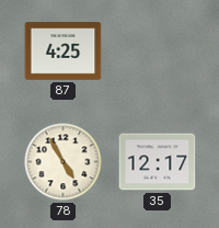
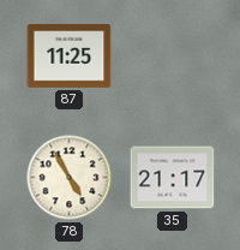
87: 4:25 -> 11:25
35: 12:17 -> 21:17
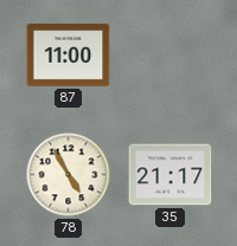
87: 11:25 -> 11:00
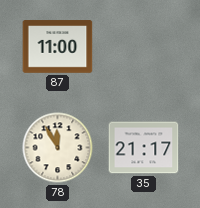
78: 4:55 -> 11:55
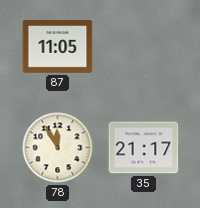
87: 11:00 -> 11:05
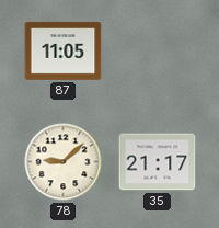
78: 11:55 -> 9:08
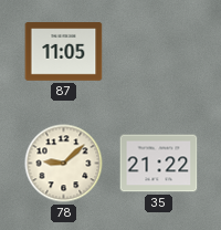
35: 21:17 -> 21:22
